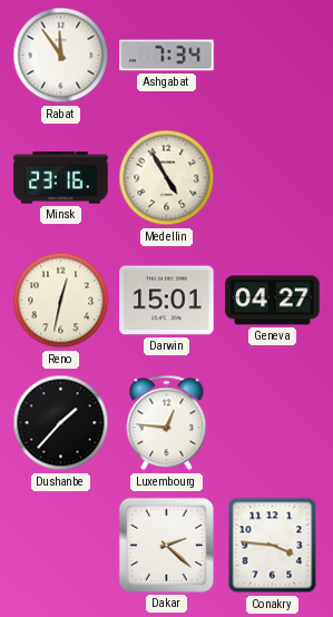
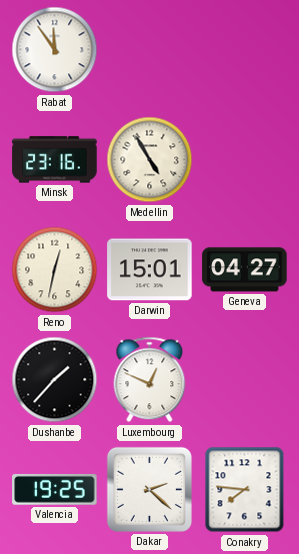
Ashgabat: 7:34 -> none
Luxembourg: 12:46 -> 12:49
Valencia: none -> 19:25
Conakry: 3:46 -> 7:46
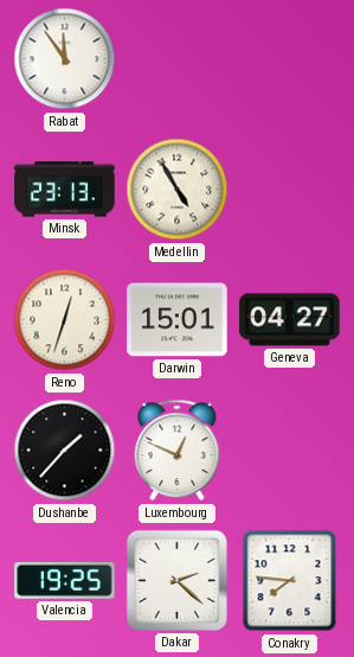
Minsk: 23:16 -> 23:13
Reno: 12:32 -> 12:33
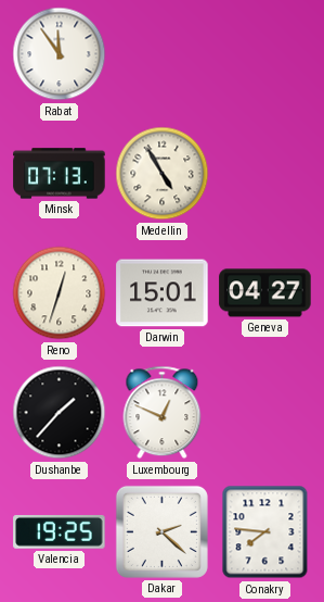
Minsk: 23:13 -> 07:13
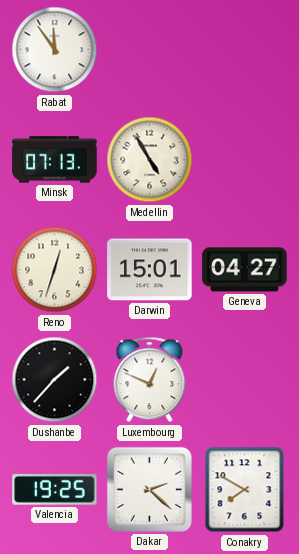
Conakry: 7:46 -> 7:50
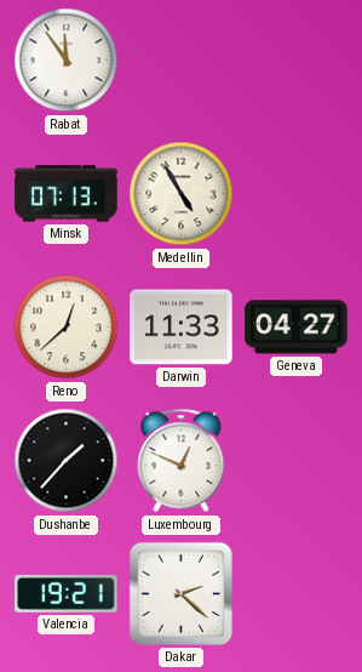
Reno: 12:33 -> 12:38
Darwin: 15:01 -> 11:33
Valencia: 19:25 -> 19:21
Conakry: 7:50 -> none
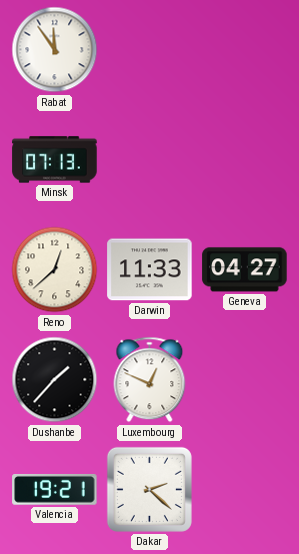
Medellin: 4:55 -> none
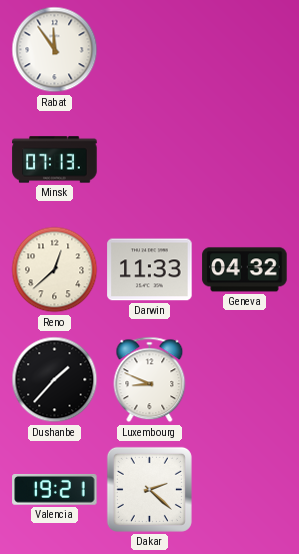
Geneva: 04:27 -> 04:32
Luxembourg: 12:49 -> 8:49
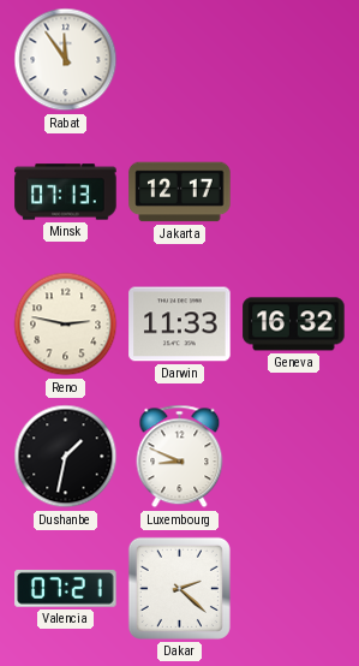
Jakarta: none -> 12:17
Reno: 12:38 -> 2:47
Geneva: 04:32 -> 16:32
Dushanbe: 1:37 -> 1:32
Valencia: 19:21 -> 07:21
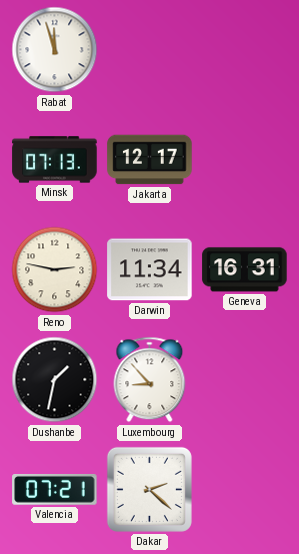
Rabat: 11:54 -> 11:57
Darwin: 11:33 -> 11:34
Geneva: 16:32 -> 16:31
Luxembourg: 8:49 -> 8:53
